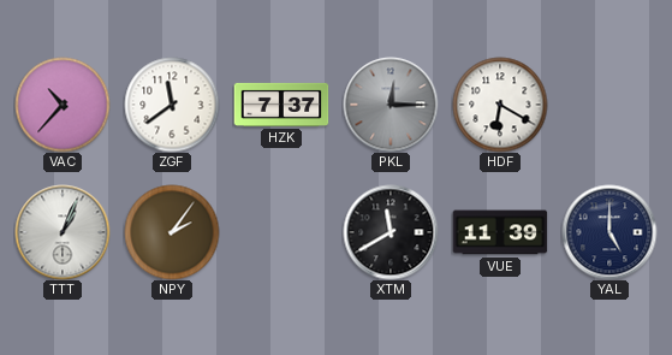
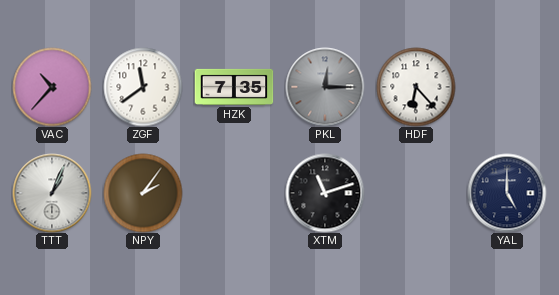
HZK: 7:37 -> 7:35
HDF: 6:20 -> 6:23
XTM: 11:40 -> 11:12
VUE: 11:39 -> none
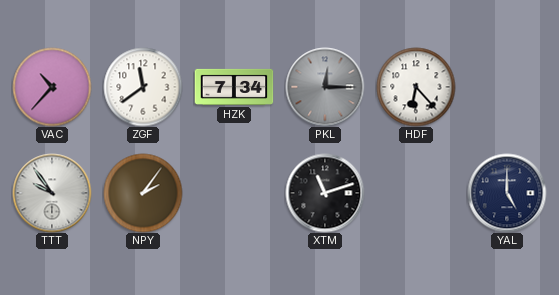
HZK: 7:35 -> 7:34
TTT: 1:04 -> 9:54
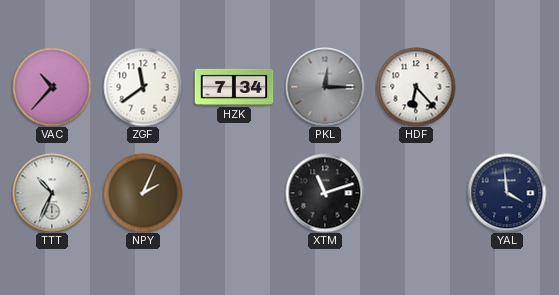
TTT: 9:54 -> 10:34
NPY: 2:06 -> 2:04
YAL: 5:00 -> 3:59
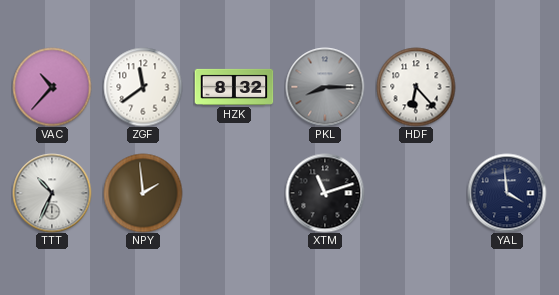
HZK: 7:34 -> 8:32
PKL: 12:15 -> 8:15
NPY: 2:04 -> 1:59
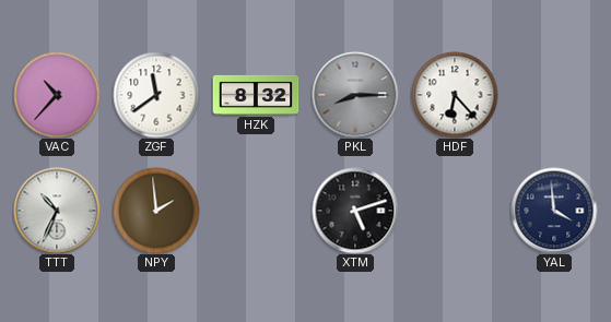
XTM: 11:12 -> 5:12
